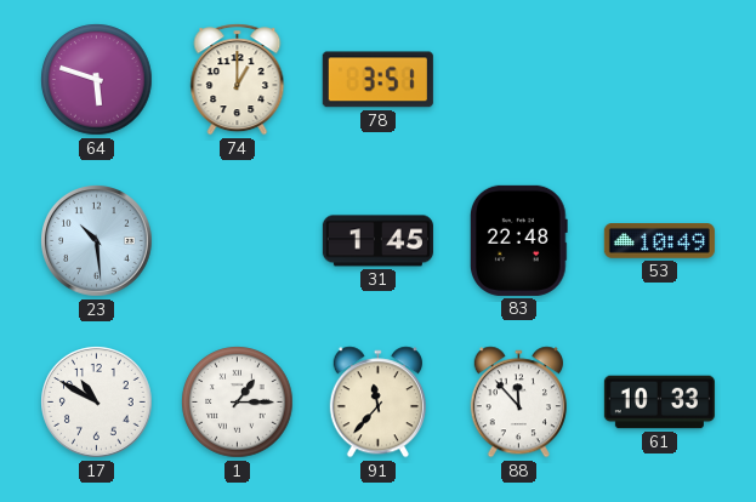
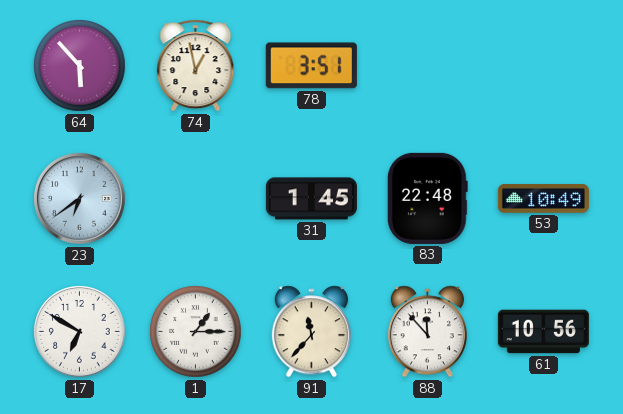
64: 5:48 -> 5:53
74: 1:00 -> 12:58
23: 10:29 -> 6:39
17: 10:50 -> 6:50
61: 10:33 -> 10:56
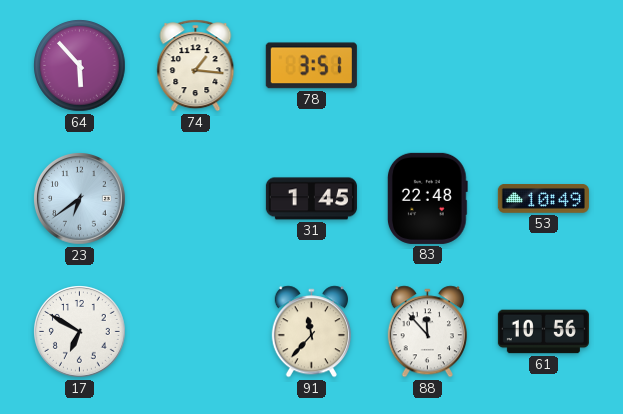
74: 12:58 -> 1:16
1: 1:15 -> none
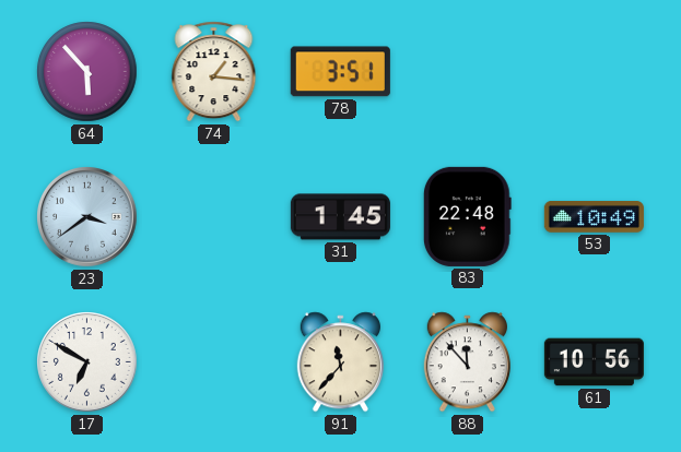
23: 6:39 -> 3:39
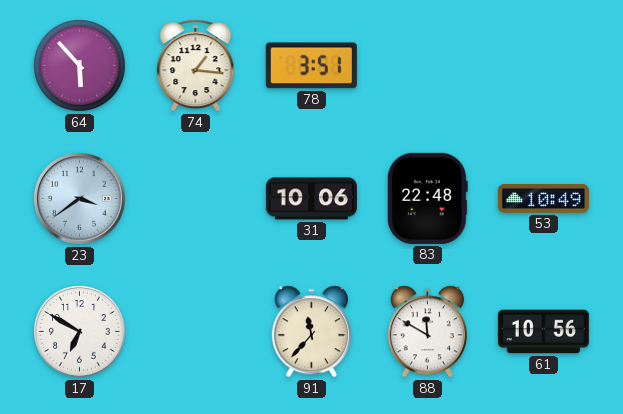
31: 1:45 -> 10:06
88: 11:53 -> 11:50
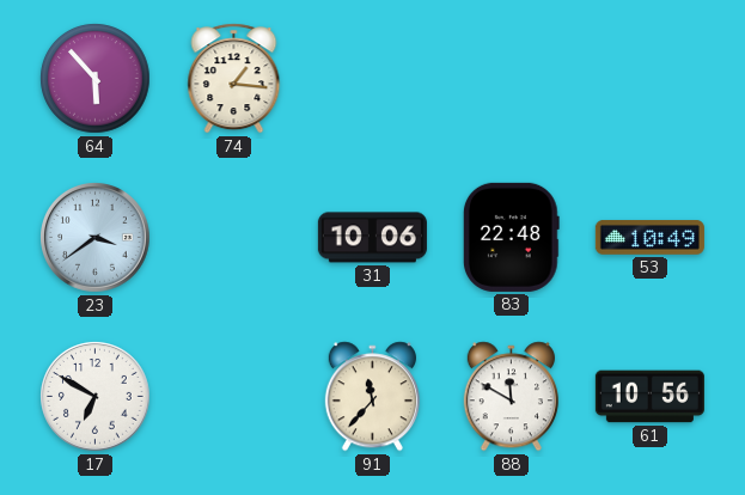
78: 3:51 -> none
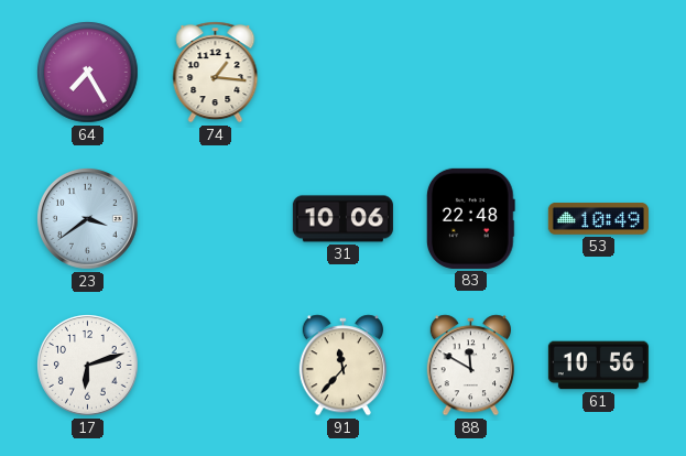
64: 5:53 -> 7:25
17: 6:50 -> 6:12
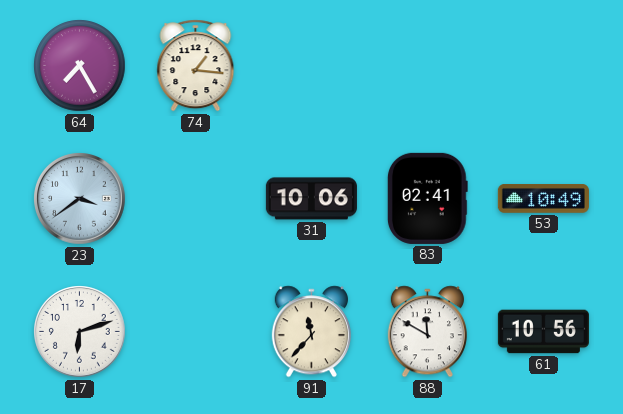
83: 22:48 -> 02:41
